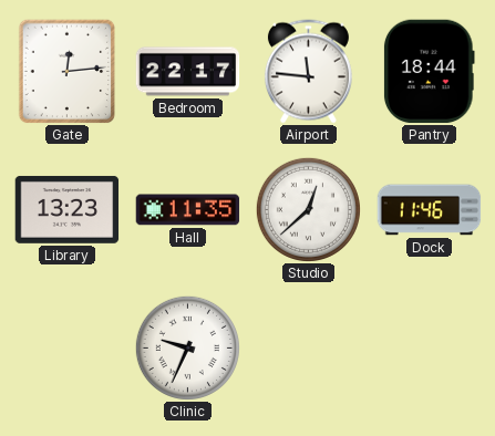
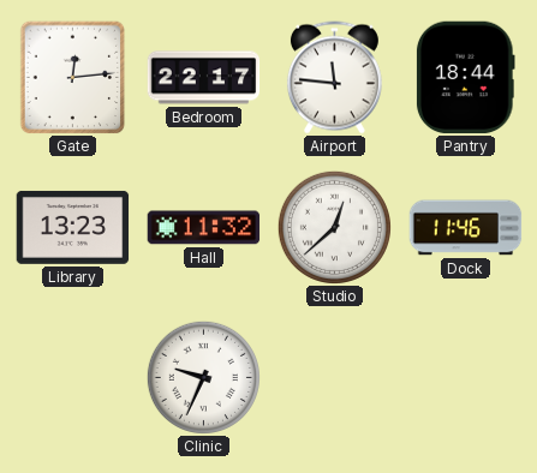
Hall: 11:35 -> 11:32
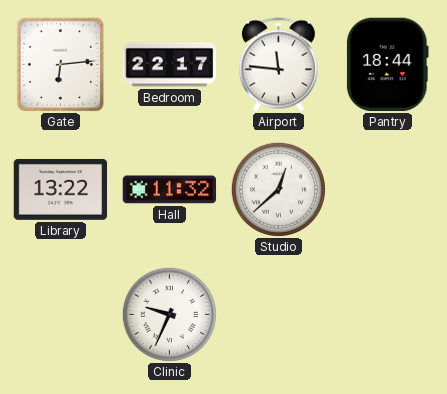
Gate: 12:14 -> 6:14
Library: 13:23 -> 13:22
Dock: 11:46 -> none
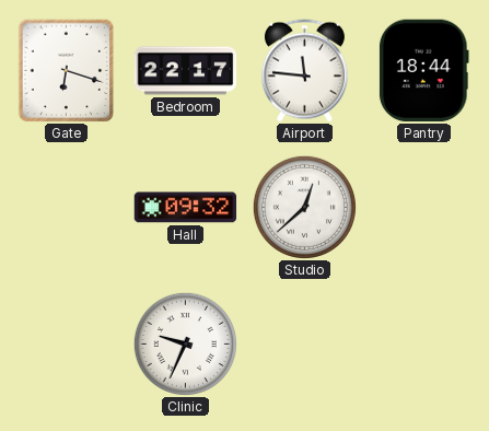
Gate: 6:14 -> 6:18
Library: 13:22 -> none
Hall: 11:32 -> 09:32
